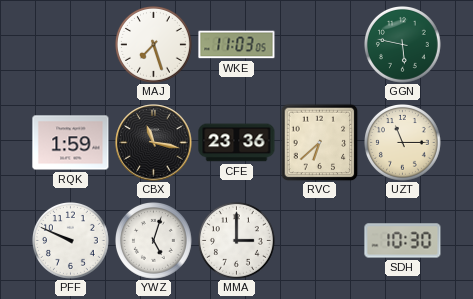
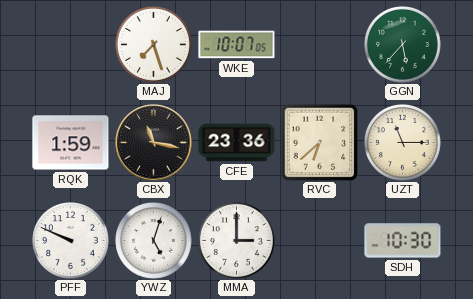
WKE: 11:03 -> 10:07
GGN: 5:47 -> 5:37
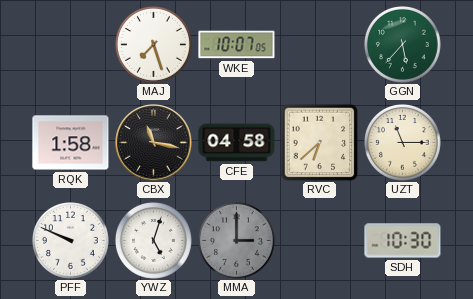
RQK: 1:59 -> 1:58
CFE: 23:36 -> 04:58
MMA dial: white -> grey
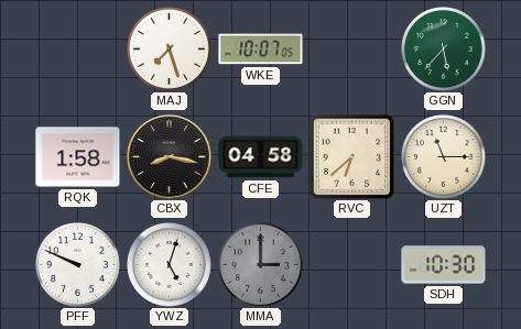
CBX: 11:17 -> 8:17
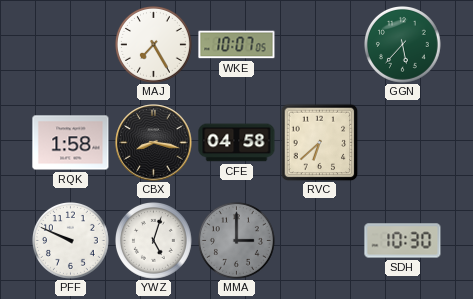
MAJ: 7:27 -> 7:25
UZT: 11:15 -> none
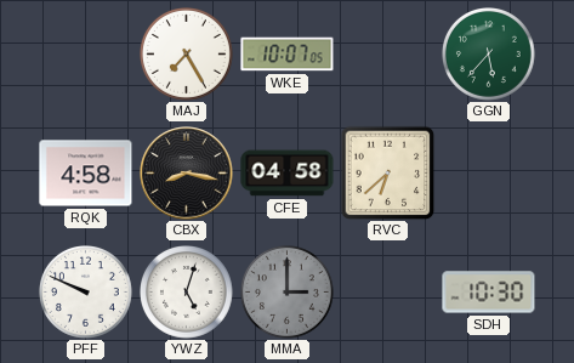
RQK: 1:58 -> 4:58
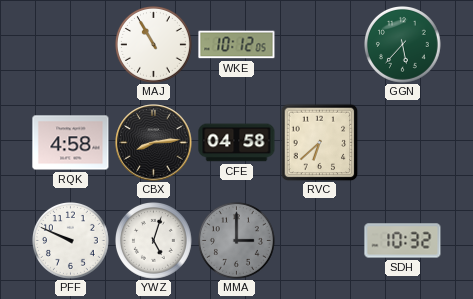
MAJ: 7:25 -> 10:55
WKE: 10:07 -> 10:12
CBX: 8:17 -> 8:14
SDH: 10:30 -> 10:32
